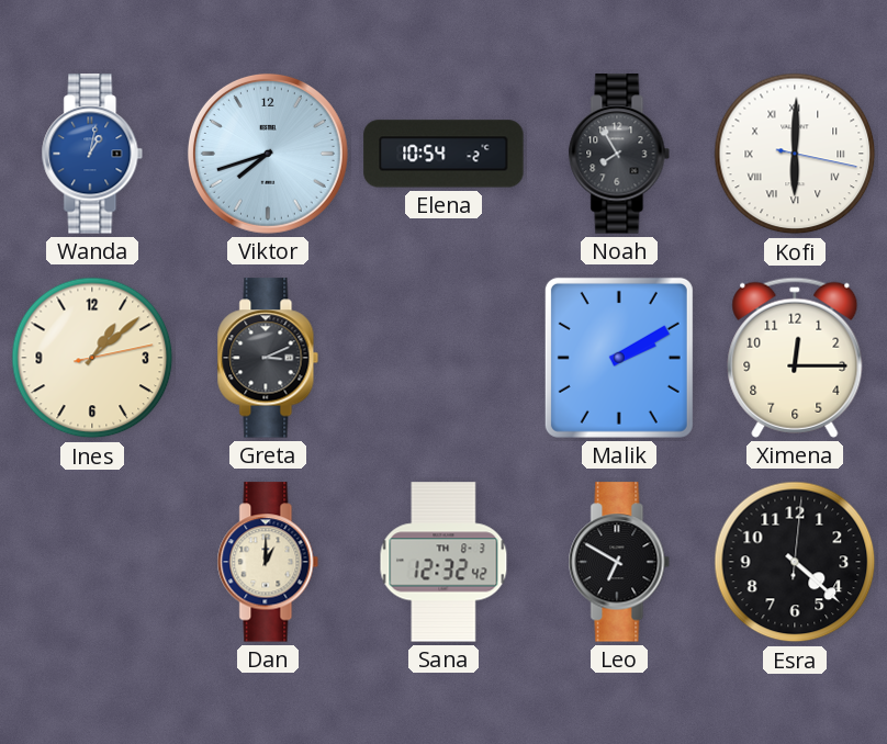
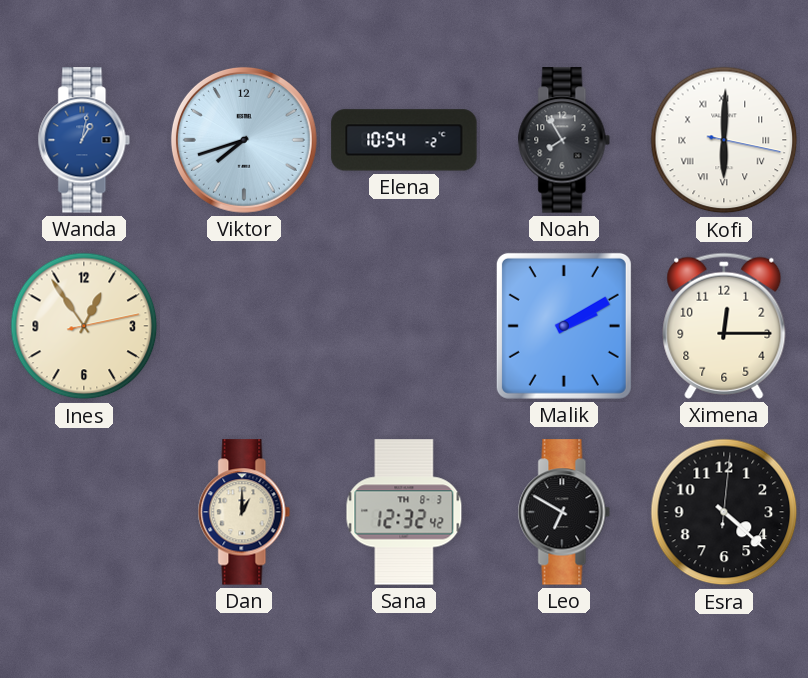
Ines: 1:08 -> 12:54
Greta: 3:11 -> none
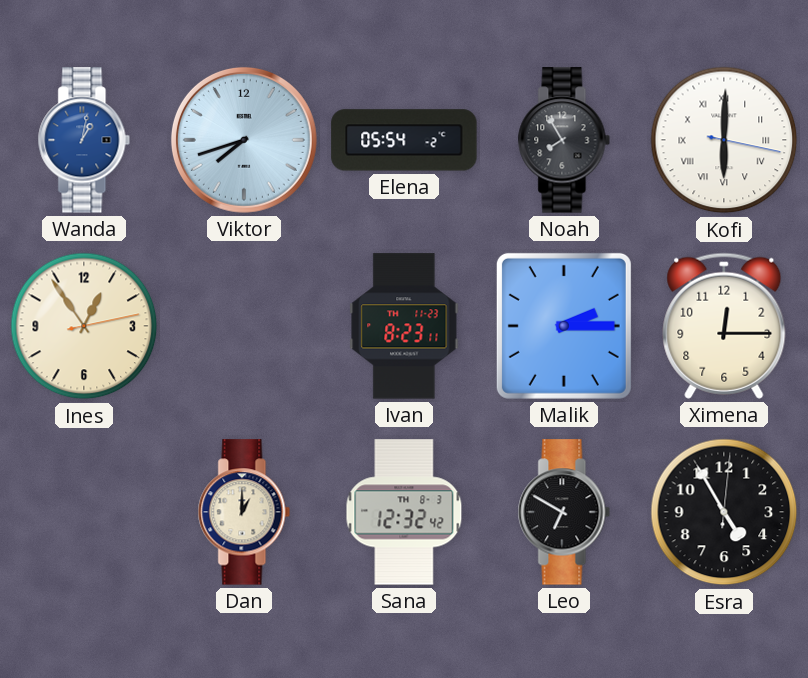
Elena: 10:54 -> 05:54
Ivan: none -> 8:23
Malik: 2:10 -> 2:15
Esra: 4:22 -> 4:55
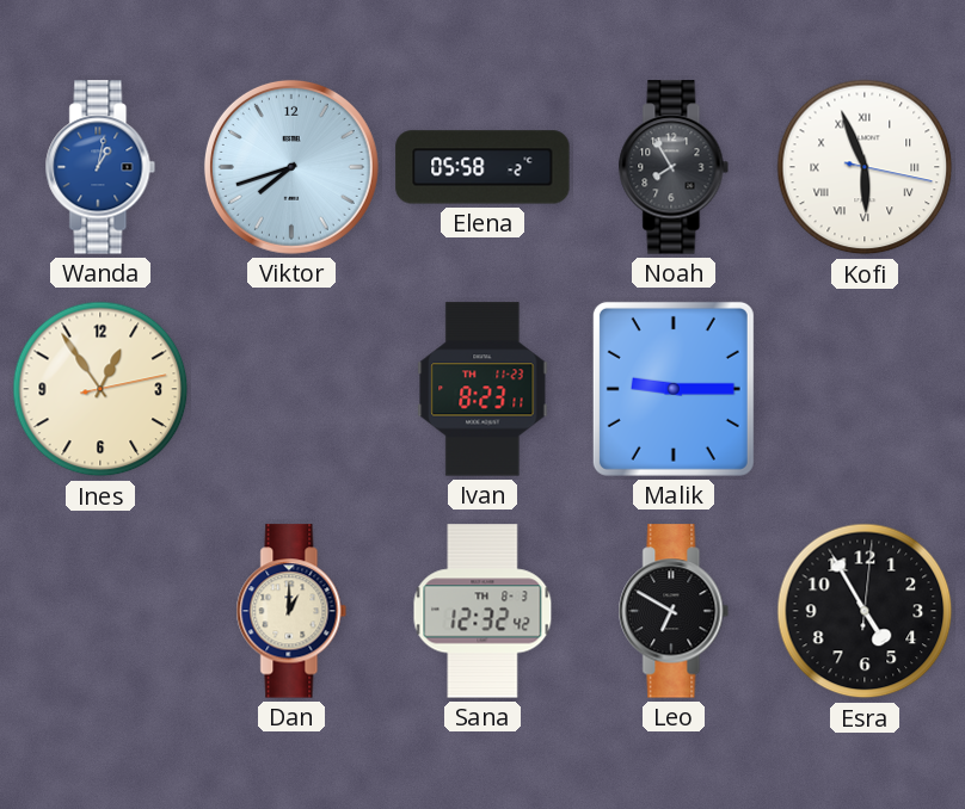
Elena: 05:54 -> 05:58
Kofi: 6:00 -> 5:56
Malik: 2:15 -> 9:15
Ximena: 12:15 -> none
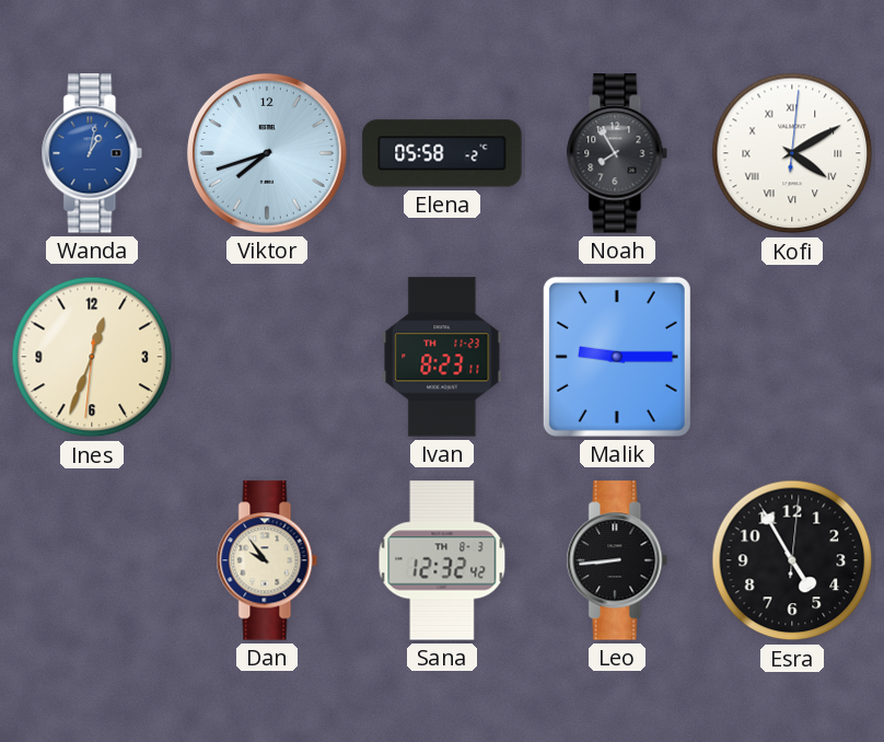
Kofi: 5:56 -> 4:10
Ines: 12:54 -> 12:33
Dan: 1:00 -> 9:54
Leo: 6:50 -> 8:44
